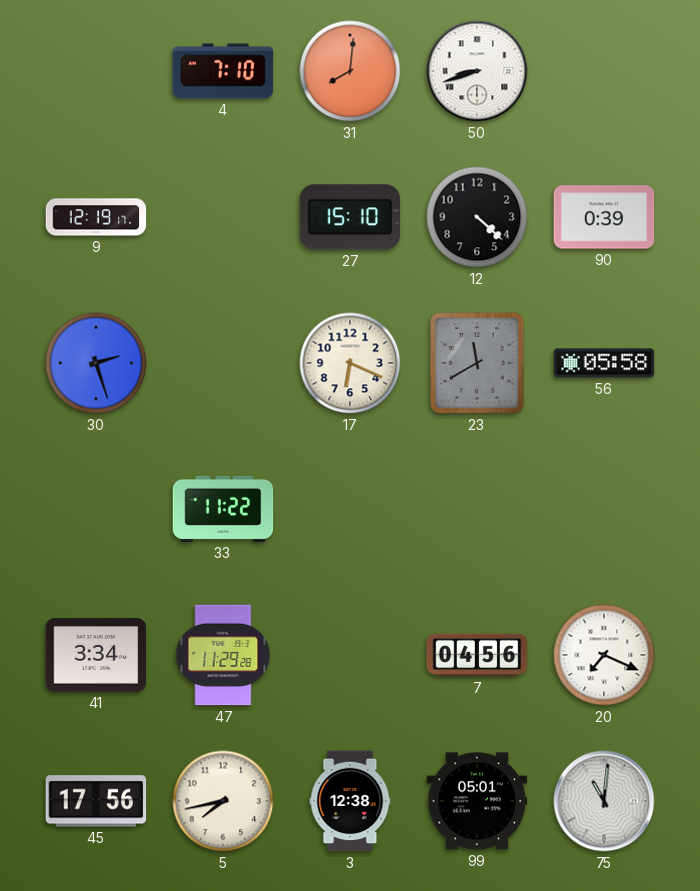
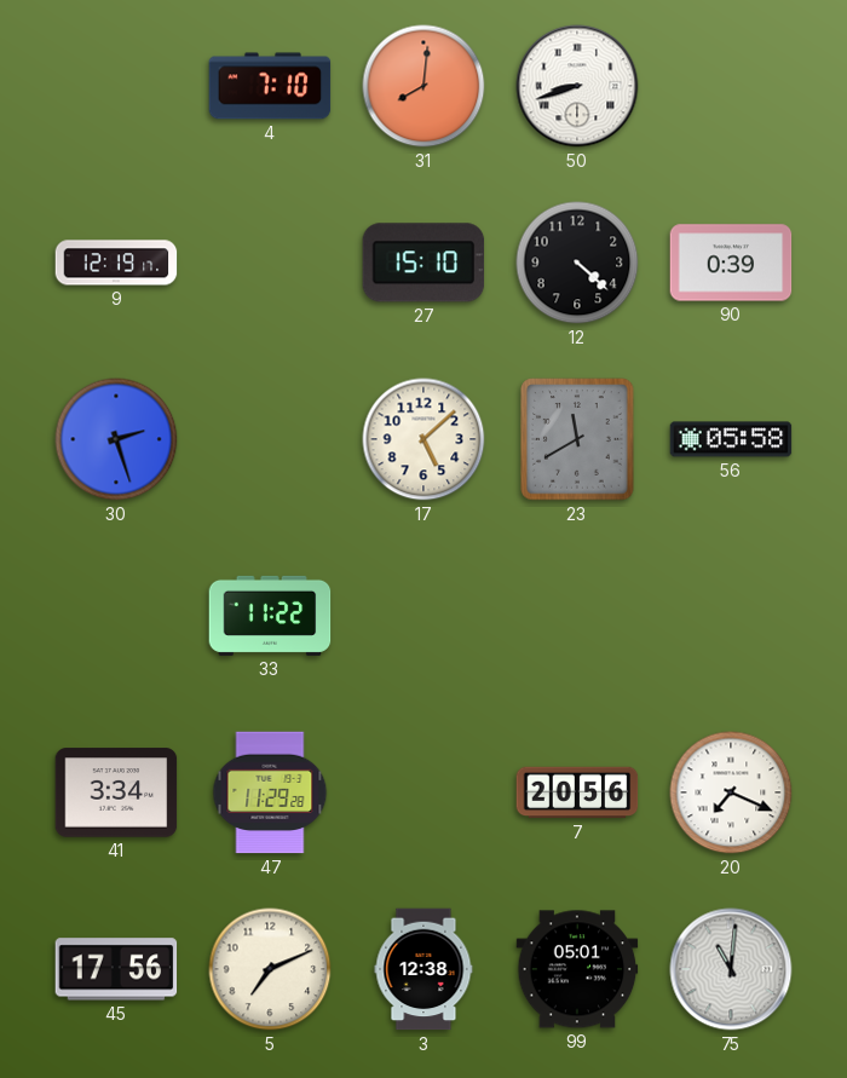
17: 6:19 -> 5:08
7: 04:56 -> 20:56
5: 7:43 -> 7:11
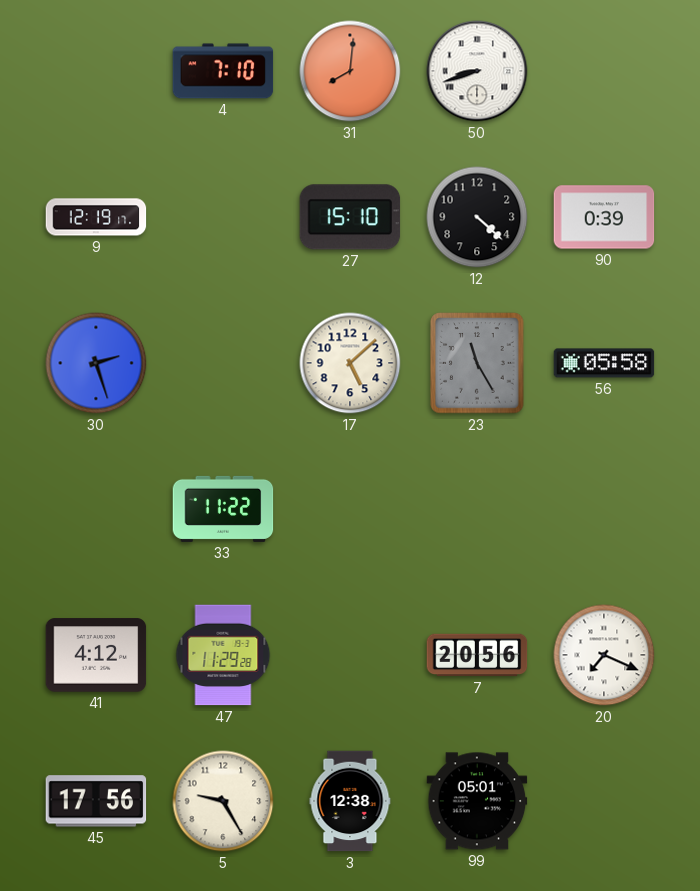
23: 11:40 -> 11:25
41: 3:34 -> 4:12
5: 7:11 -> 9:25
75: 11:01 -> none
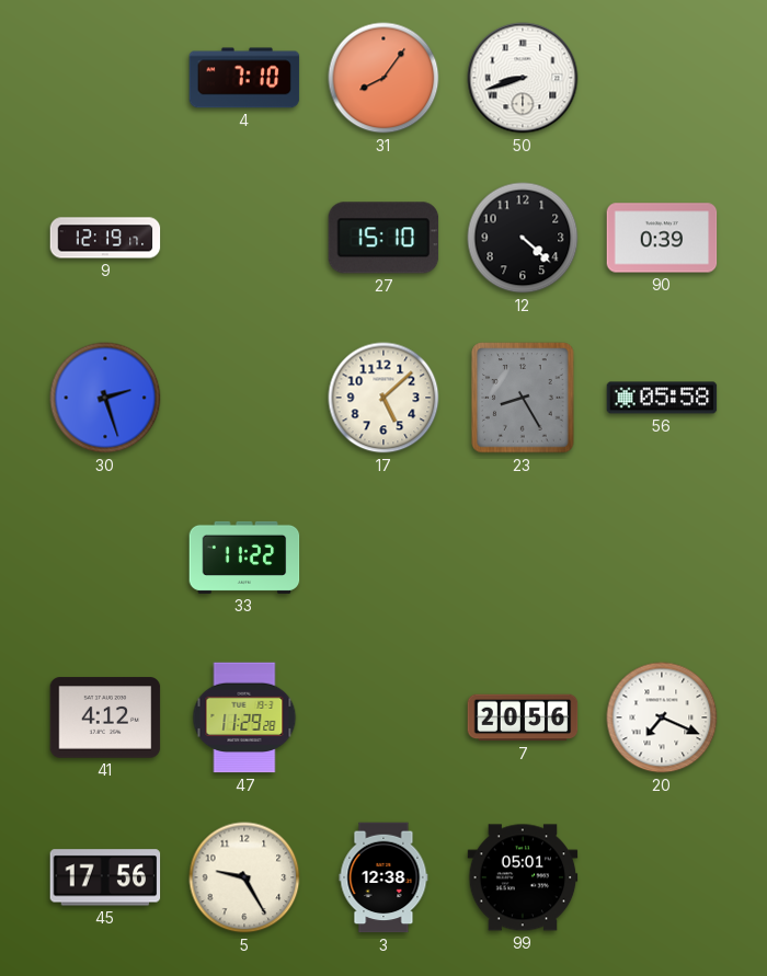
31: 8:01 -> 8:06
23: 11:25 -> 8:25
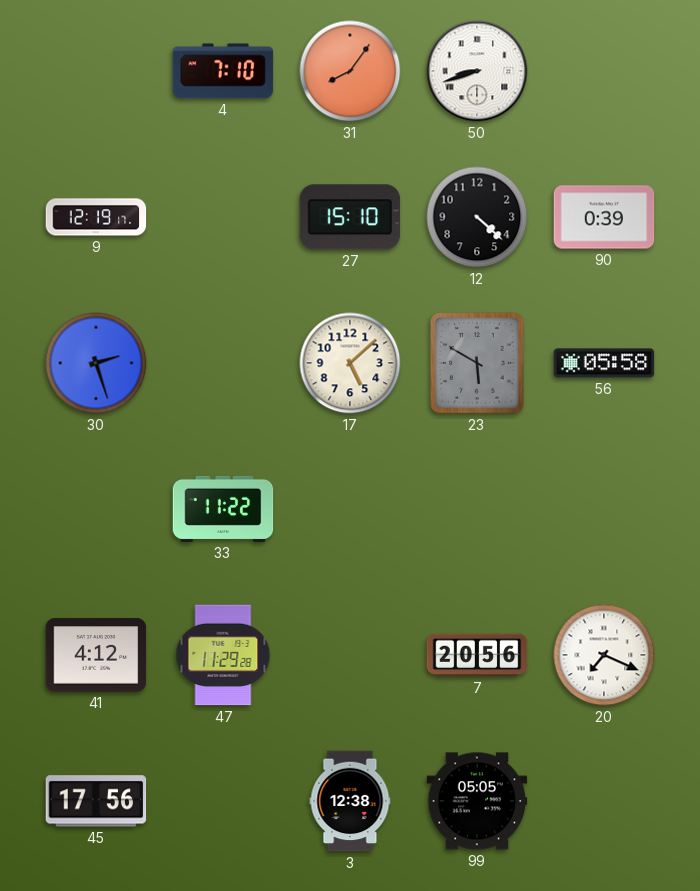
23: 8:25 -> 5:50
5: 9:25 -> none
99: 05:01 -> 05:05
